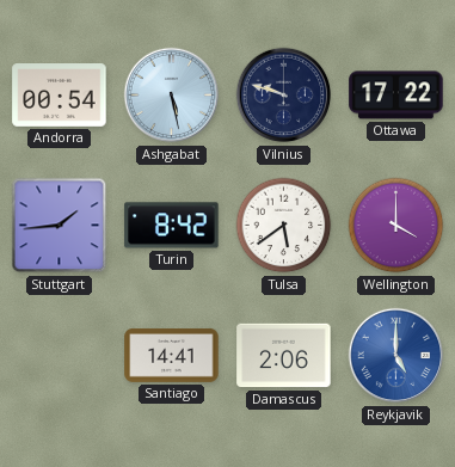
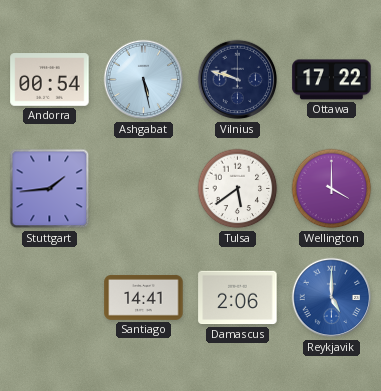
Turin: 8:42 -> none
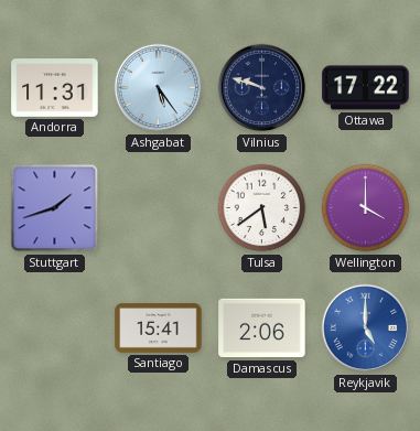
Andorra: 00:54 -> 11:31
Ashgabat: 5:28 -> 5:24
Stuttgart: 1:44 -> 1:42
Santiago: 14:41 -> 15:41
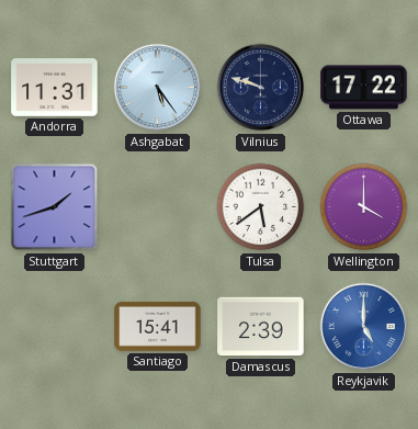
Damascus: 2:06 -> 2:39
